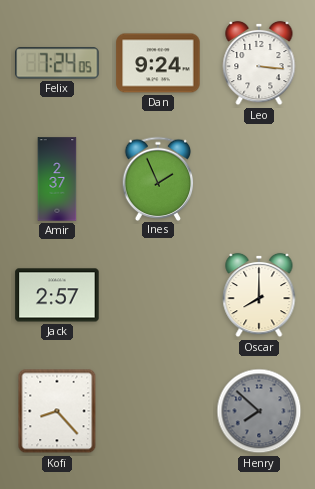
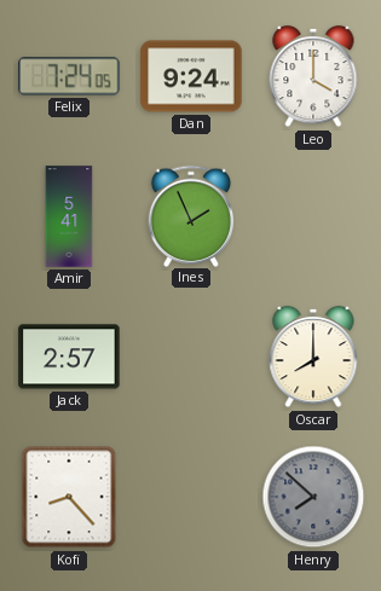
Leo: 3:16 -> 4:00
Amir: 2:37 -> 5:41
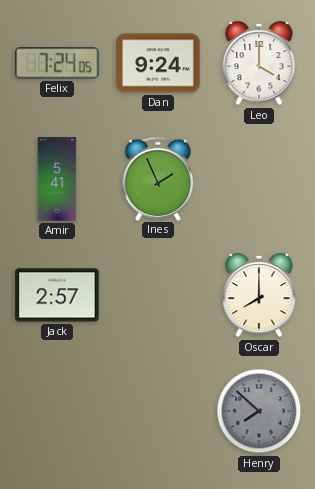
Kofi: 8:23 -> none
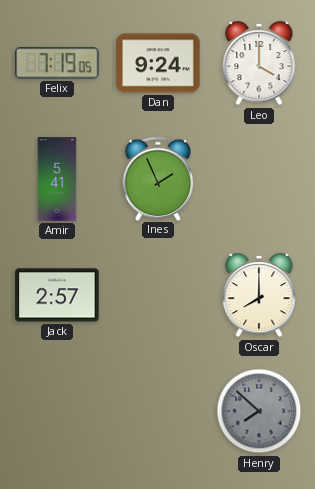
Felix: 7:24 -> 7:19
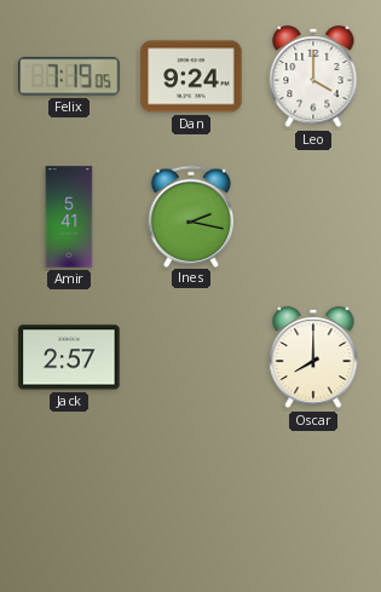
Ines: 1:56 -> 2:17
Henry: 7:52 -> none
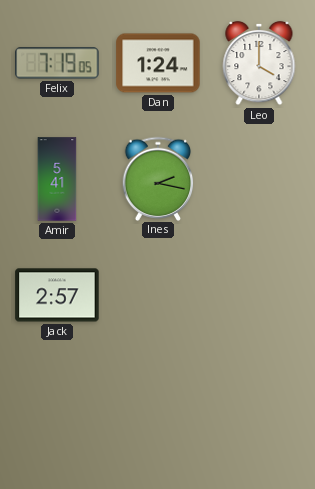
Dan: 9:24 -> 1:24
Oscar: 8:00 -> none
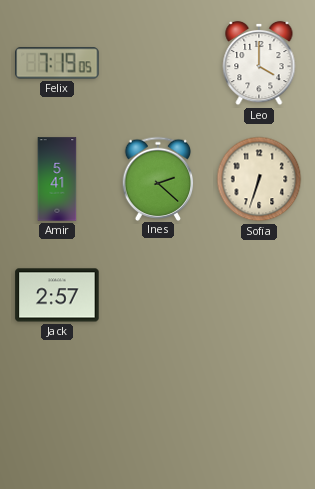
Dan: 1:24 -> none
Ines: 2:17 -> 2:22
Sofia: none -> 6:33
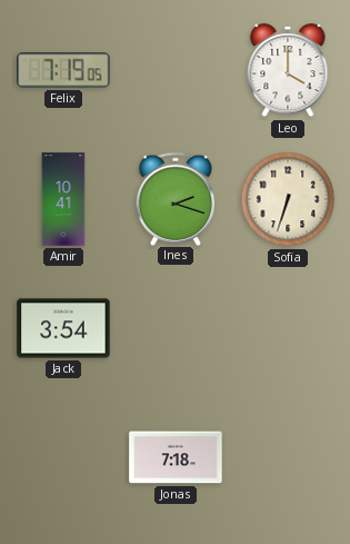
Amir: 5:41 -> 10:41
Ines: 2:22 -> 2:18
Jack: 2:57 -> 3:54
Jonas: none -> 7:18
